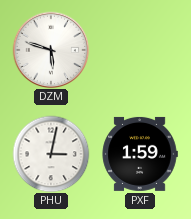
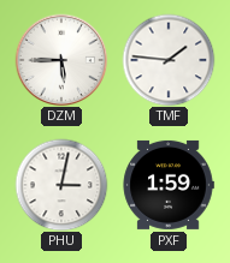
DZM: 5:48 -> 5:45
TMF: none -> 1:46
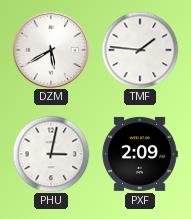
DZM: 5:45 -> 5:40
PXF: 1:59 -> 2:09
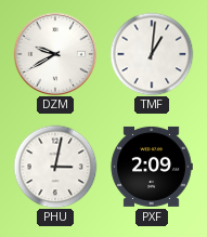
DZM: 5:40 -> 9:40
TMF: 1:46 -> 1:01
